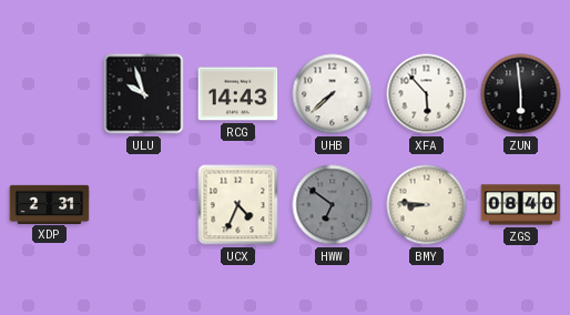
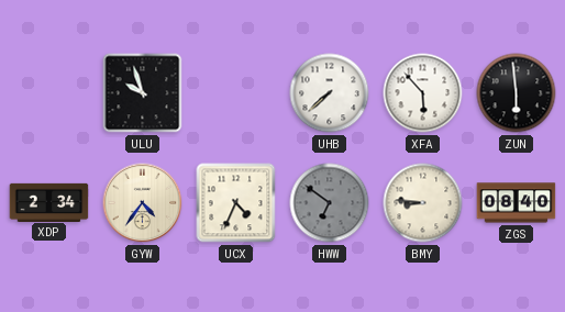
RCG: 14:43 -> none
XDP: 2:31 -> 2:34
GYW: none -> 4:36
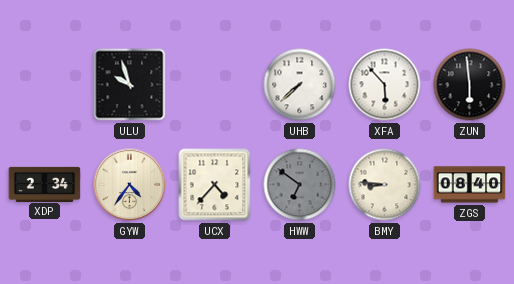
UCX: 4:34 -> 4:37
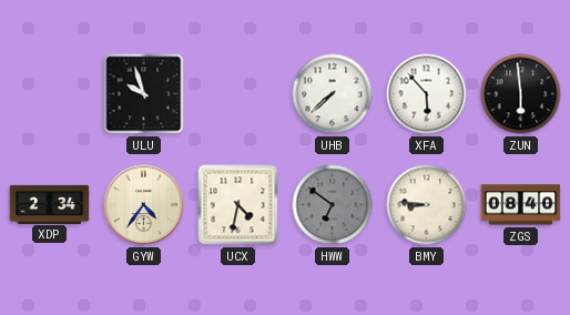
UCX: 4:37 -> 4:32
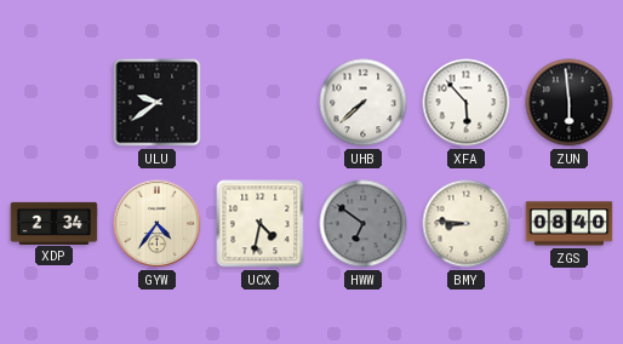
ULU: 9:57 -> 9:39
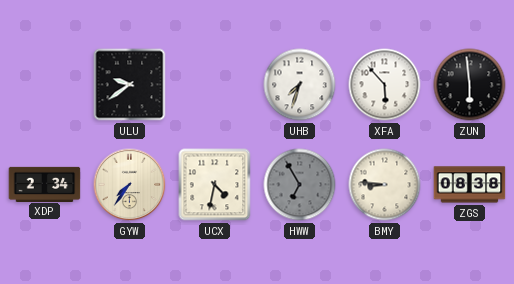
UHB: 7:38 -> 7:33
GYW: 4:36 -> 7:36
HWW: 6:51 -> 6:55
ZGS: 08:40 -> 08:38
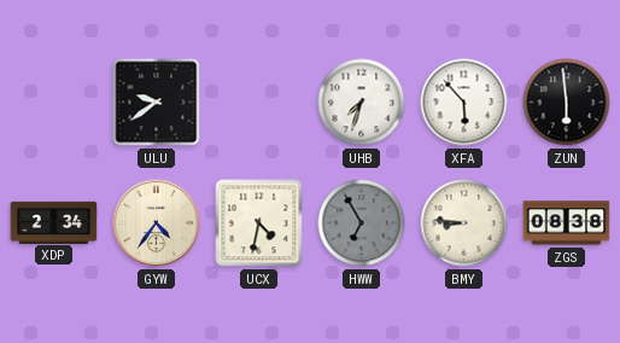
GYW: 7:36 -> 4:36
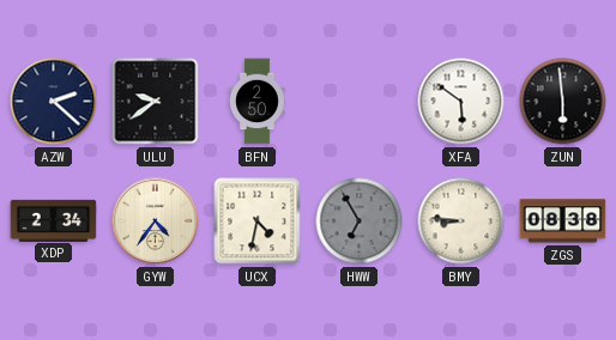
AZW: none -> 2:22
BFN: none -> 2:50
UHB: 7:33 -> none
XFA: 5:53 -> 5:51
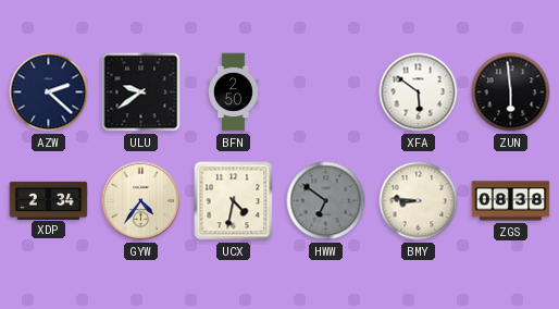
HWW: 6:55 -> 6:51
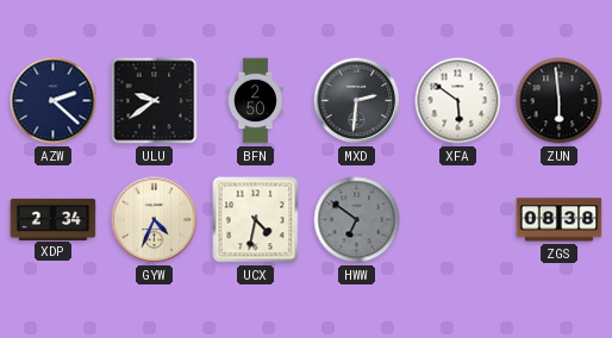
MXD: none -> 2:31
GYW: 4:36 -> 4:34
BMY: 8:46 -> none
